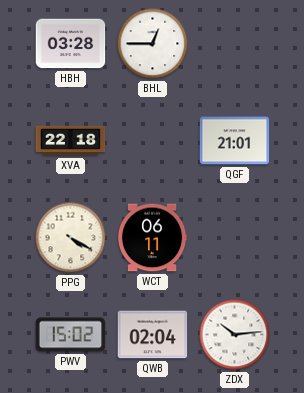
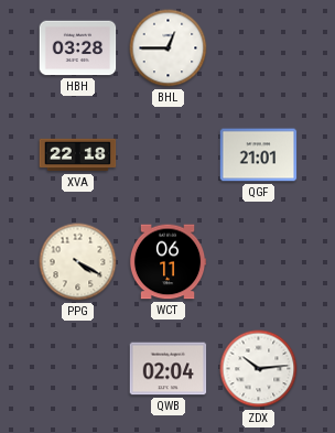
PWV: 15:02 -> none
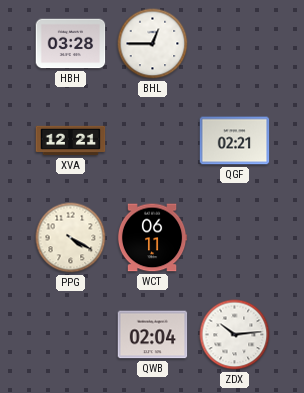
XVA: 22:18 -> 12:21
QGF: 21:01 -> 02:21
